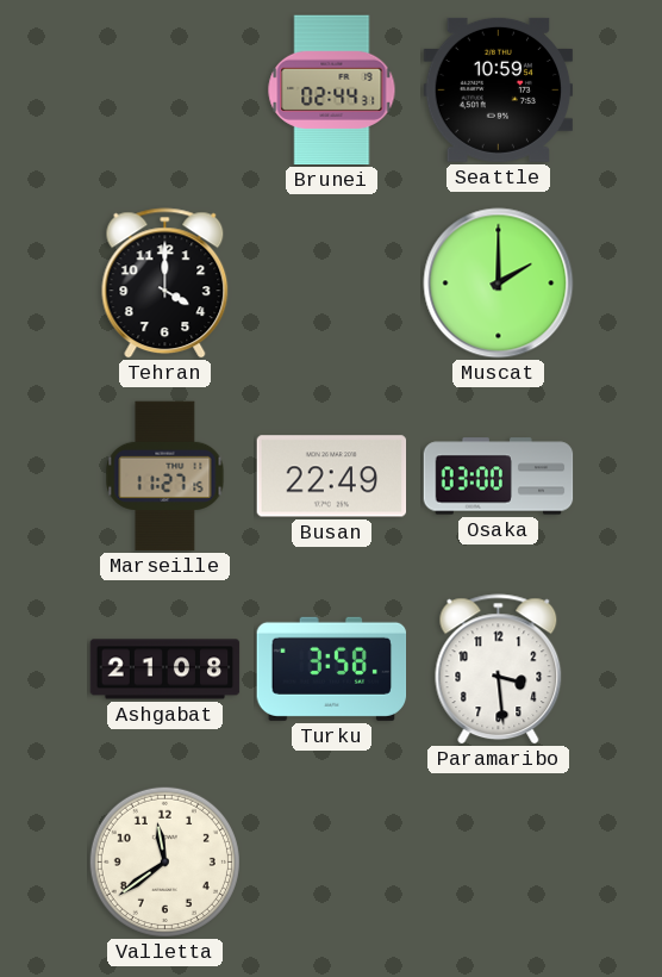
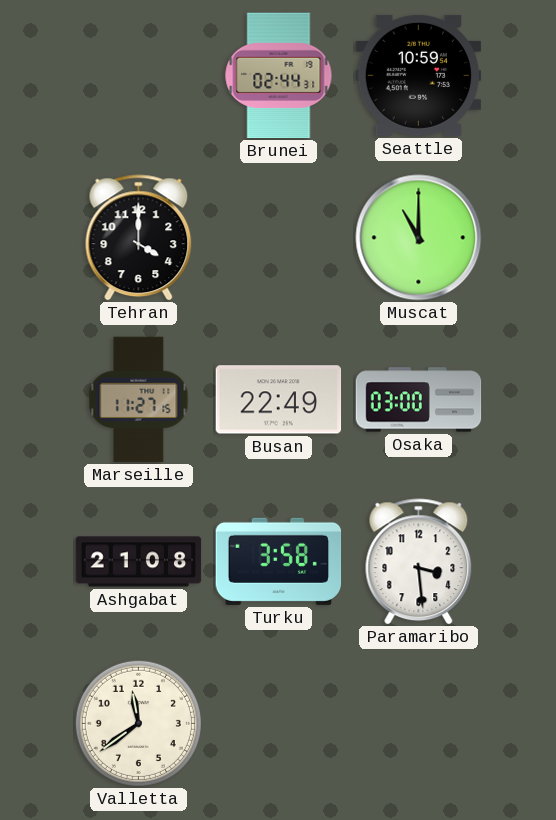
Muscat: 2:00 -> 11:00
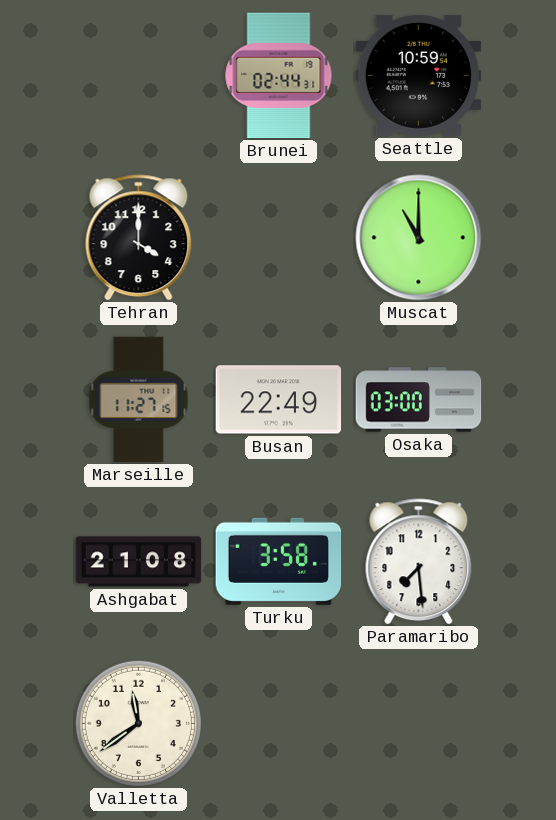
Paramaribo: 3:29 -> 7:29
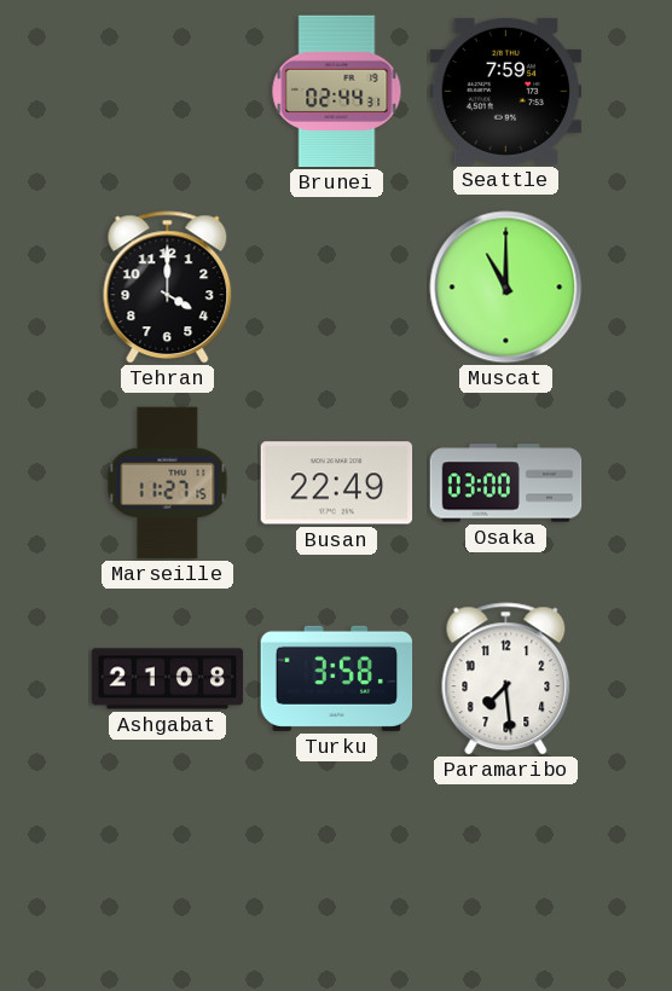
Seattle: 10:59 -> 7:59
Valletta: 11:39 -> none
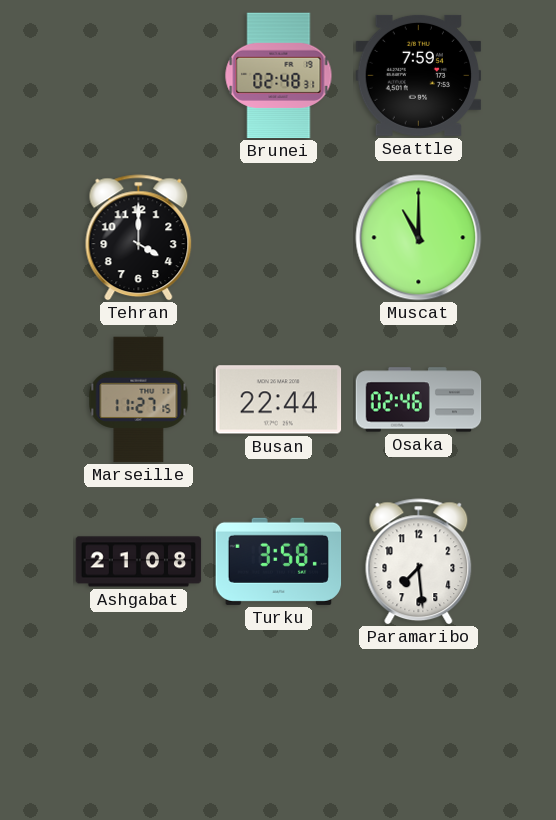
Brunei: 02:44 -> 02:48
Busan: 22:49 -> 22:44
Osaka: 03:00 -> 02:46
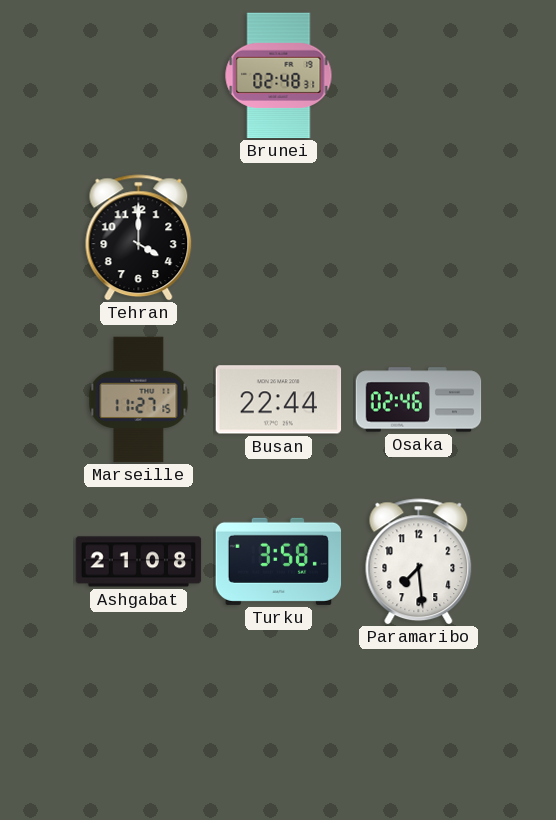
Seattle: 7:59 -> none
Muscat: 11:00 -> none
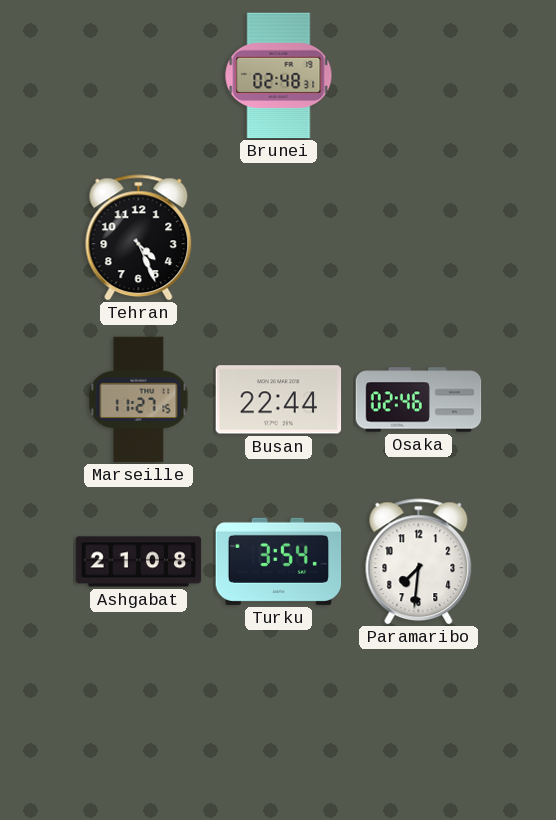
Tehran: 4:00 -> 4:26
Turku: 3:58 -> 3:54
Paramaribo: 7:29 -> 7:31
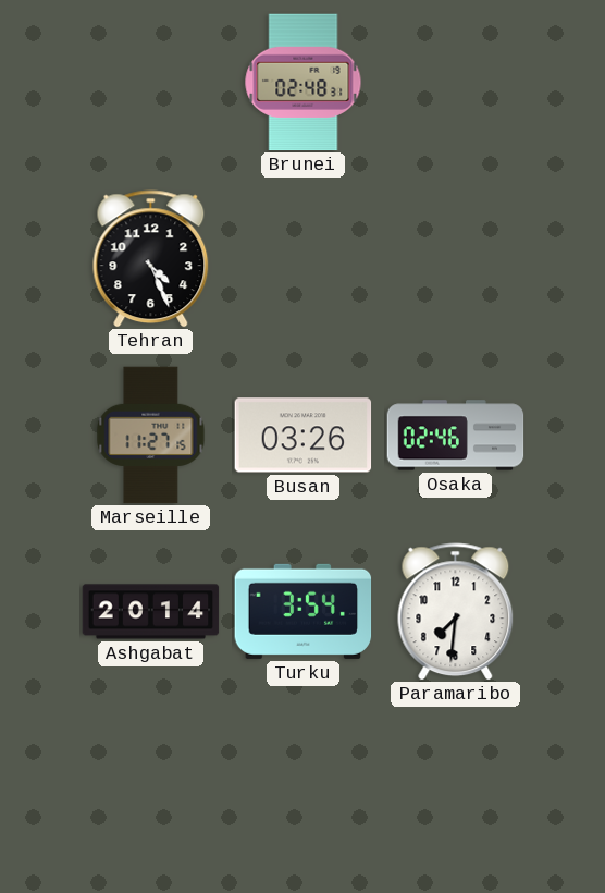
Busan: 22:44 -> 03:26
Ashgabat: 21:08 -> 20:14
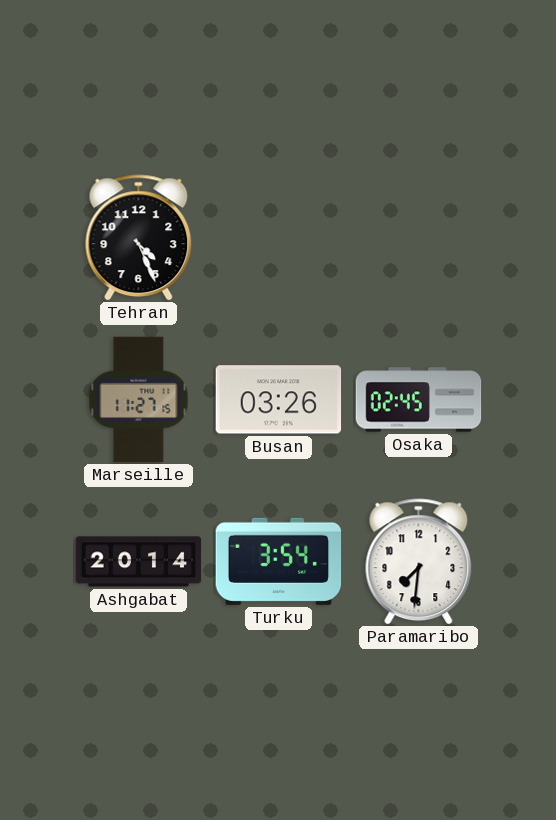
Brunei: 02:48 -> none
Osaka: 02:46 -> 02:45
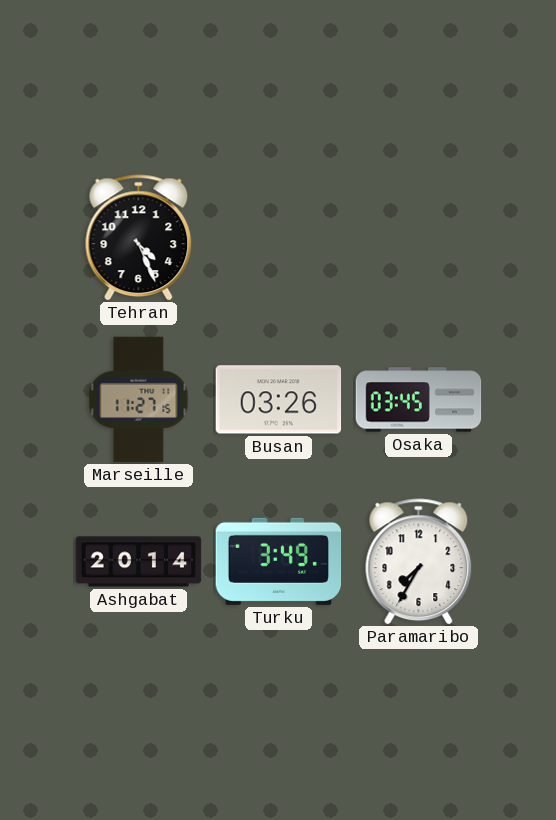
Osaka: 02:45 -> 03:45
Turku: 3:54 -> 3:49
Paramaribo: 7:31 -> 7:35
